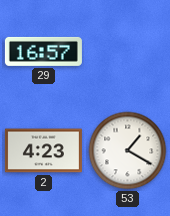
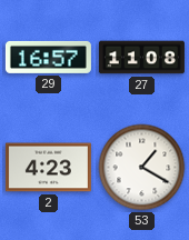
27: none -> 11:08
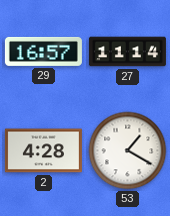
27: 11:08 -> 11:14
2: 4:23 -> 4:28
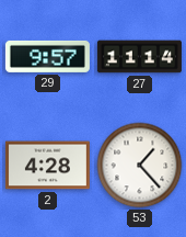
29: 16:57 -> 9:57
53: 1:20 -> 1:23
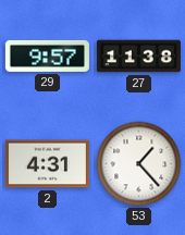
27: 11:14 -> 11:38
2: 4:28 -> 4:31
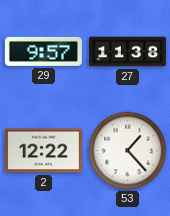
2: 4:31 -> 12:22
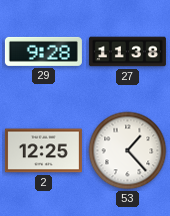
29: 9:57 -> 9:28
2: 12:22 -> 12:25
